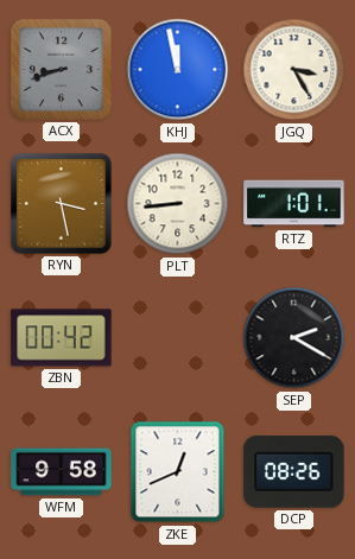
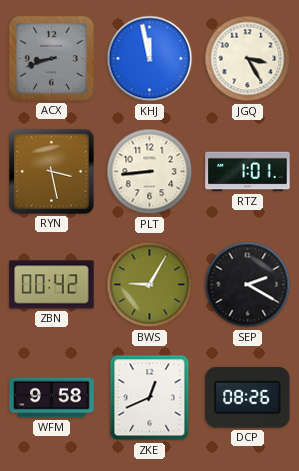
BWS: none -> 9:05
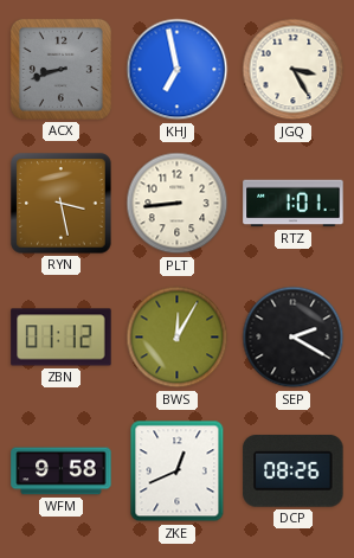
KHJ: 11:58 -> 6:58
ZBN: 00:42 -> 01:12
BWS: 9:05 -> 12:05
